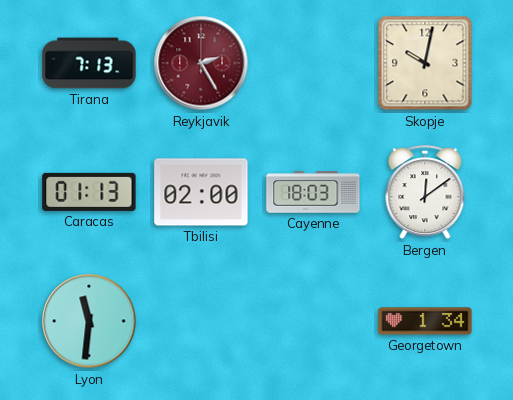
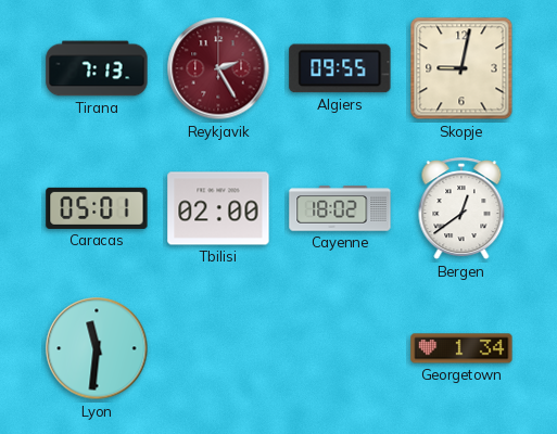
Algiers: none -> 09:55
Skopje: 10:02 -> 9:02
Caracas: 01:13 -> 05:01
Cayenne: 18:03 -> 18:02
Bergen: 12:09 -> 12:39
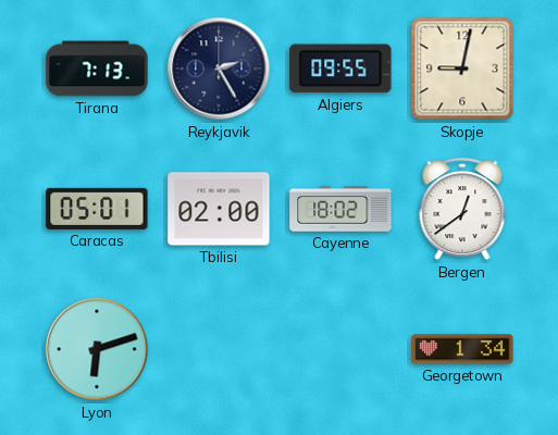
Reykjavik dial: burgundy -> navy
Lyon: 11:31 -> 6:12
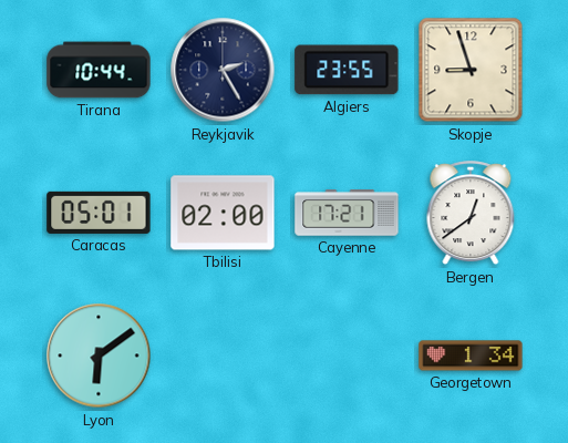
Tirana: 7:13 -> 10:44
Algiers: 09:55 -> 23:55
Skopje: 9:02 -> 8:57
Cayenne: 18:02 -> 17:21
Lyon: 6:12 -> 6:09
